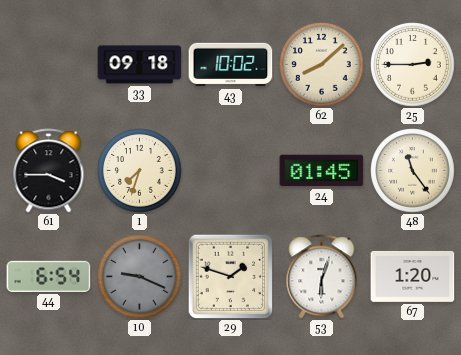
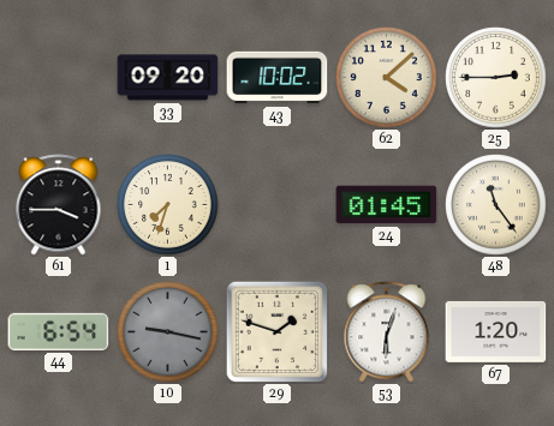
33: 09:18 -> 09:20
62: 8:08 -> 4:08
10: 9:19 -> 9:17
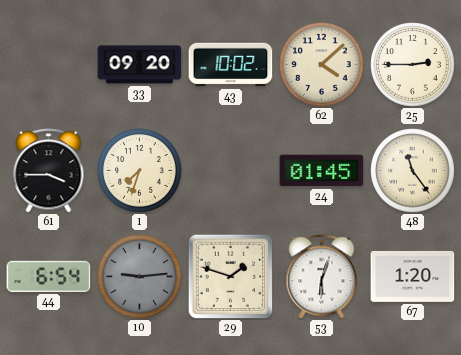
10: 9:17 -> 9:14
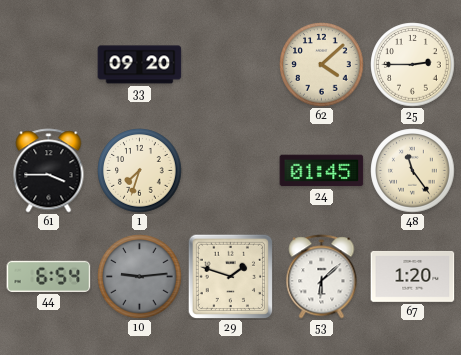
43: 10:02 -> none
53: 6:03 -> 6:08
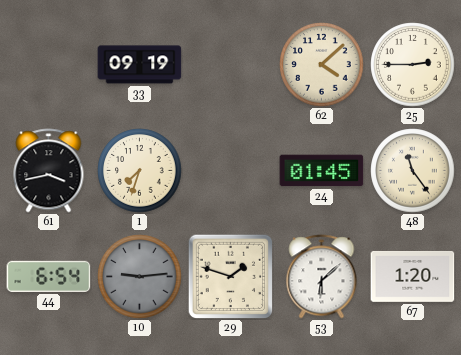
33: 09:20 -> 09:19
61: 3:45 -> 3:43
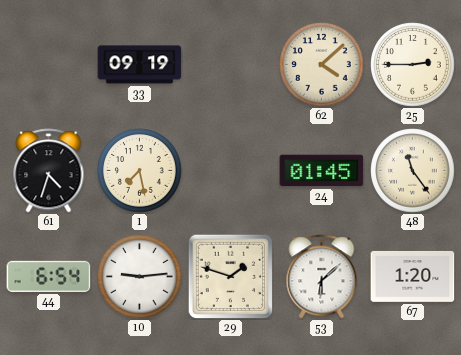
61: 3:43 -> 4:33
1: 7:33 -> 7:28
10 dial: grey -> white
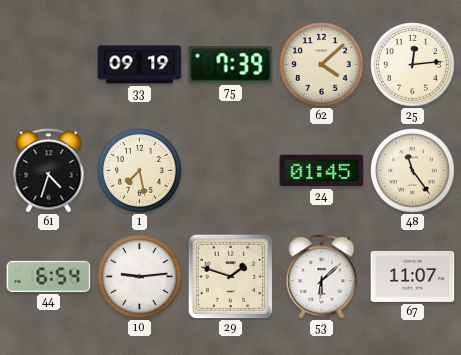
75: none -> 7:39
25: 2:45 -> 12:14
67: 1:20 -> 11:07
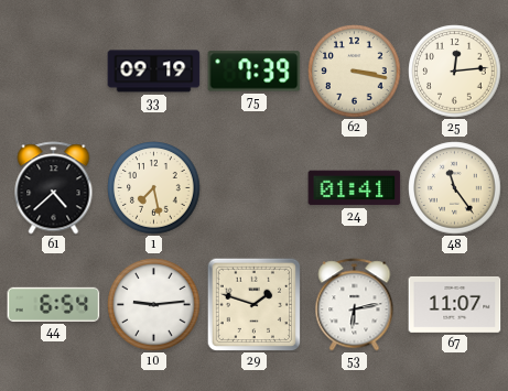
62: 4:08 -> 3:17
61: 4:33 -> 4:38
24: 01:45 -> 01:41
53: 6:08 -> 6:13
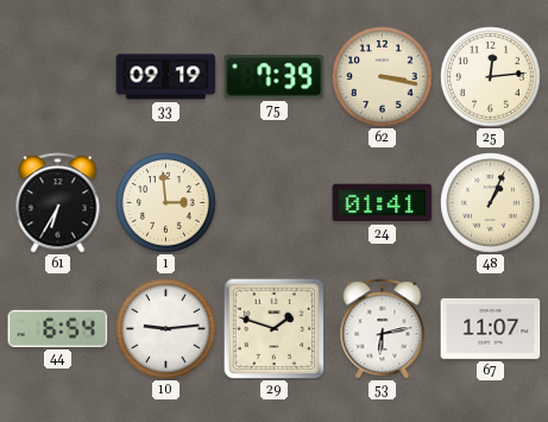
61: 4:38 -> 6:35
1: 7:28 -> 2:59
48: 11:24 -> 1:04
